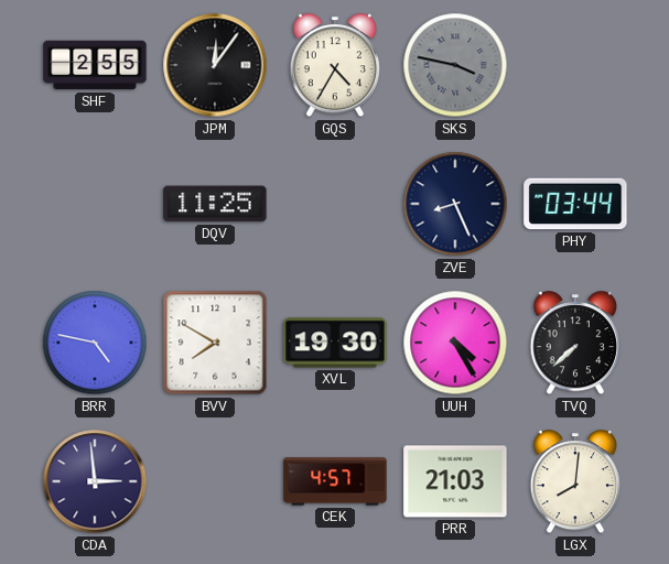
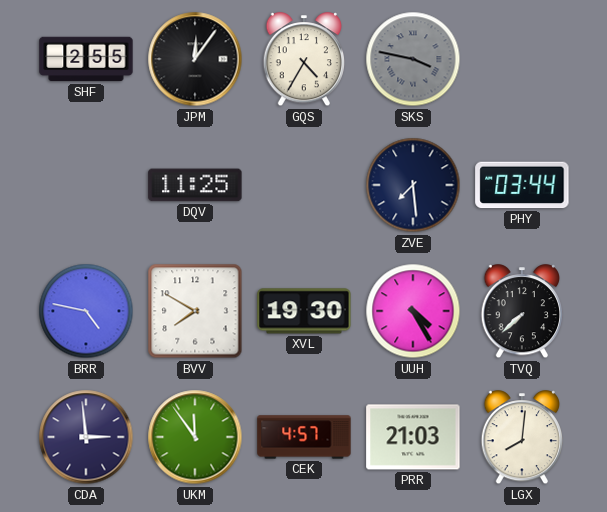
ZVE: 8:26 -> 7:29
UKM: none -> 11:54
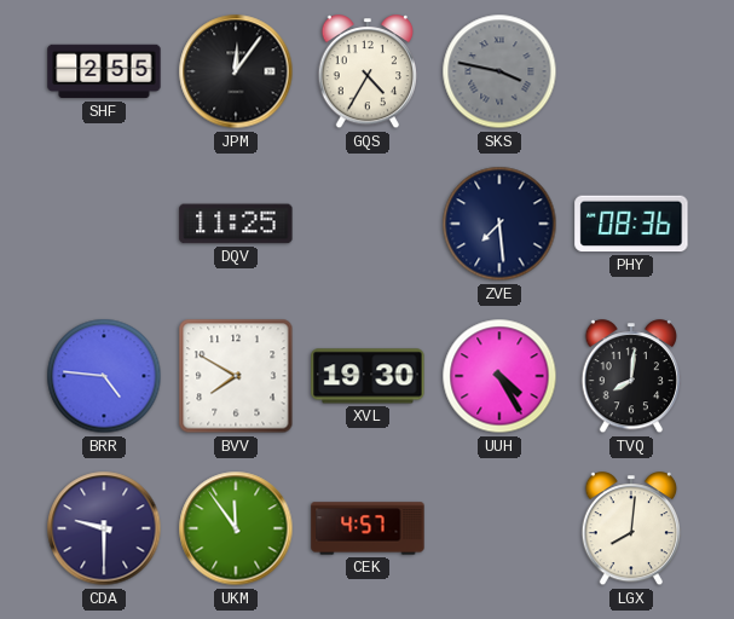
PHY: 03:44 -> 08:36
BRR: 4:47 -> 4:46
TVQ: 7:38 -> 8:01
CDA: 2:59 -> 9:30
PRR: 21:03 -> none
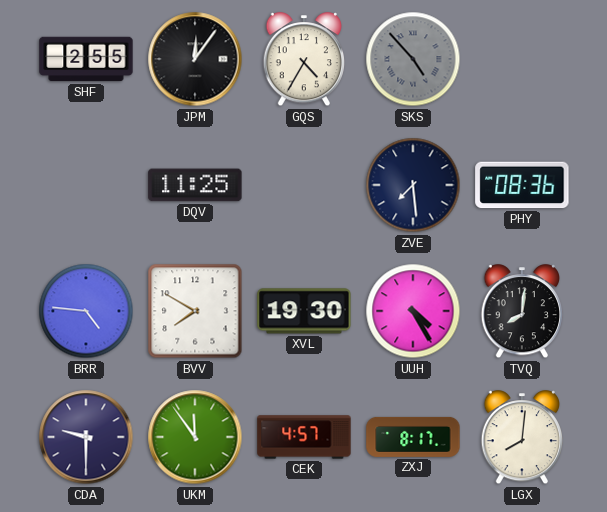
SKS: 3:47 -> 4:53
ZXJ: none -> 8:17
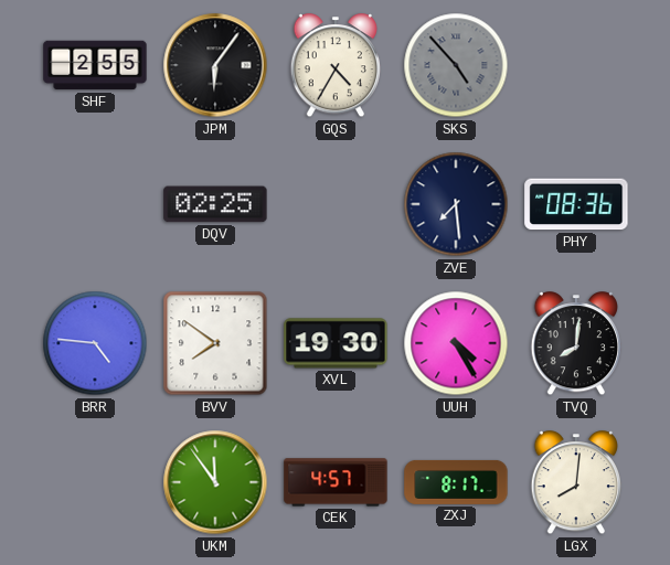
JPM: 12:06 -> 6:06
DQV: 11:25 -> 02:25
BVV: 7:50 -> 7:51
CDA: 9:30 -> none
